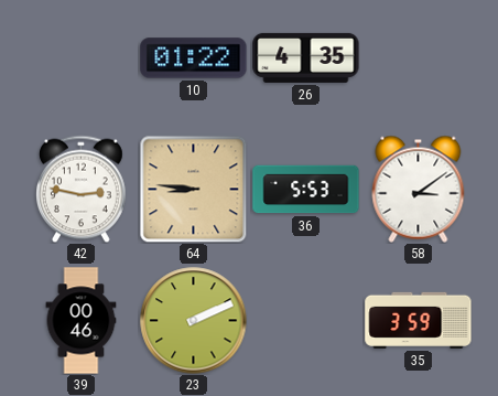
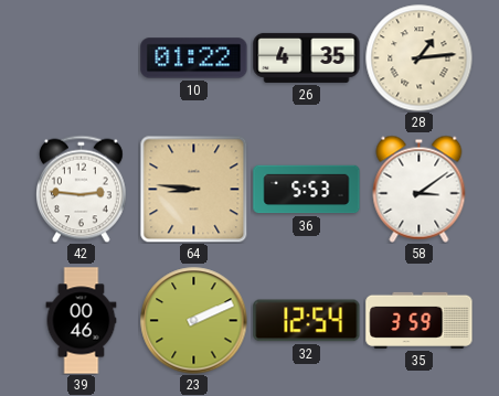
28: none -> 1:14
42: 2:47 -> 2:46
32: none -> 12:54
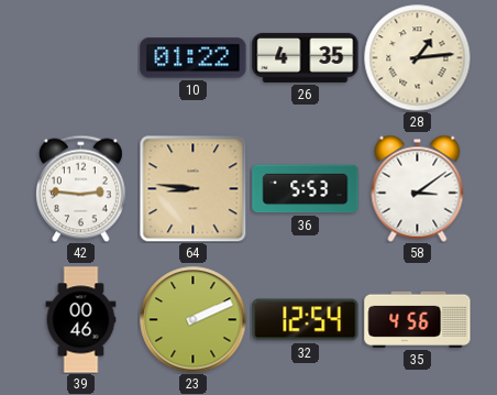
35: 3:59 -> 4:56
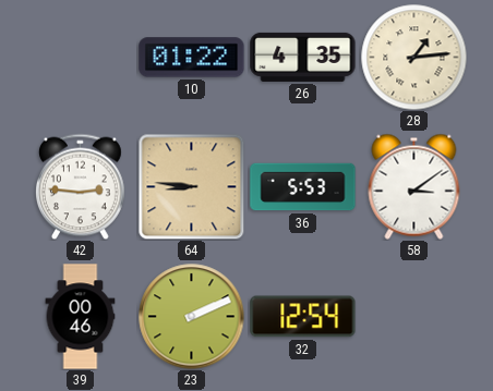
35: 4:56 -> none
